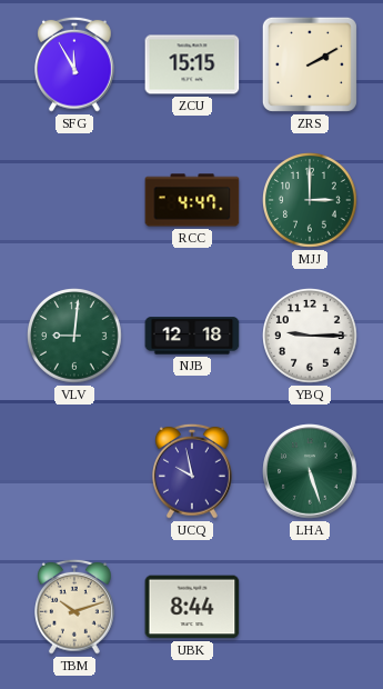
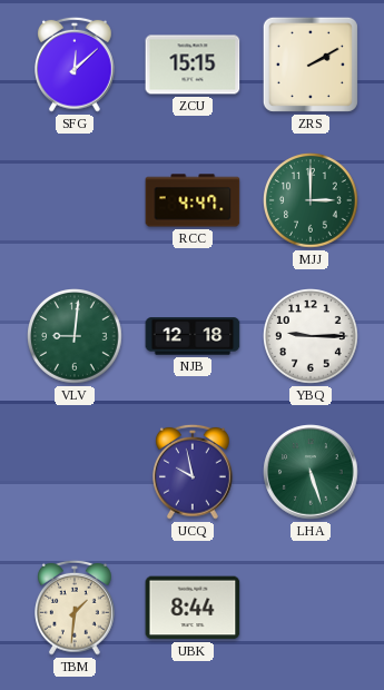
SFG: 11:55 -> 12:08
TBM: 10:12 -> 1:31
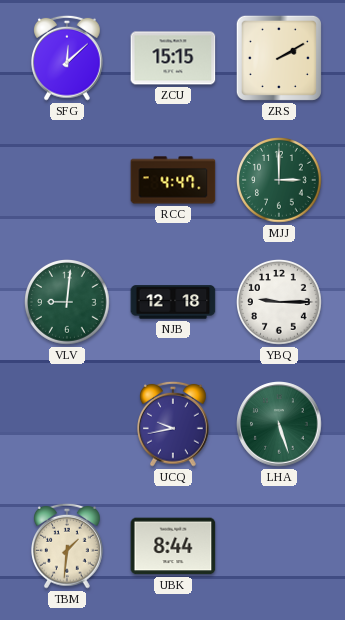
UCQ: 9:58 -> 9:43
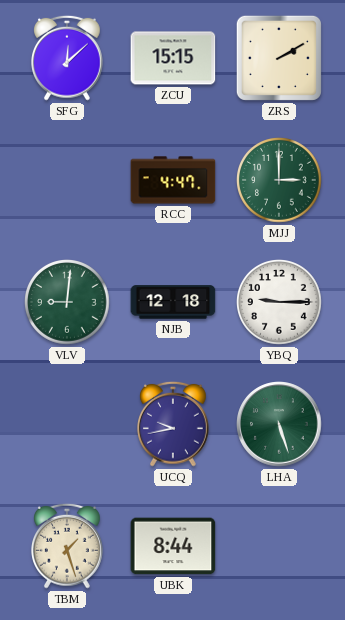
TBM: 1:31 -> 1:27
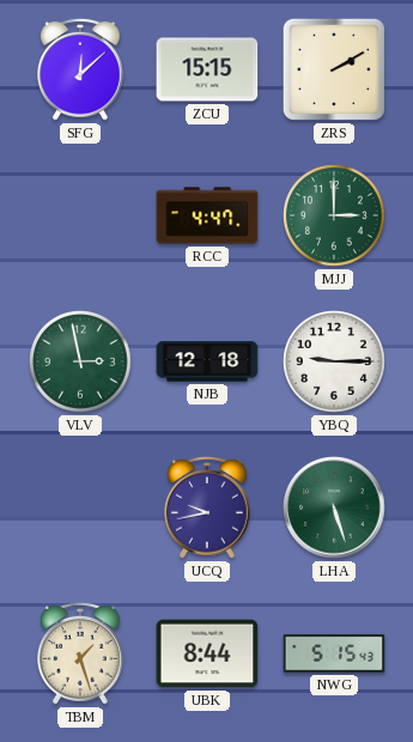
VLV: 9:01 -> 2:58
NWG: none -> 5:15
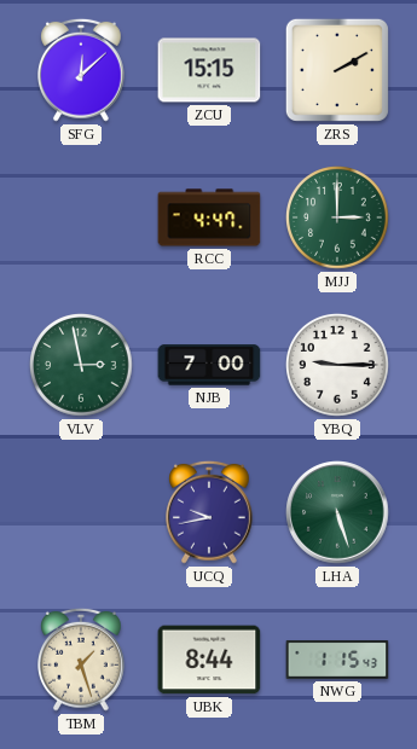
NJB: 12:18 -> 7:00
NWG: 5:15 -> 1:15
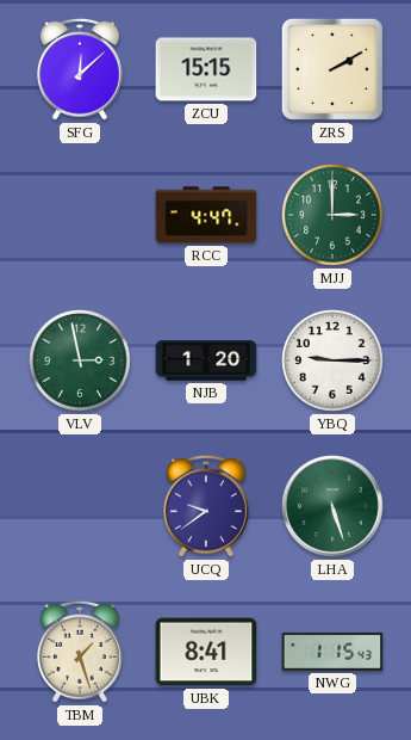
NJB: 7:00 -> 1:20
UCQ: 9:43 -> 9:39
UBK: 8:44 -> 8:41
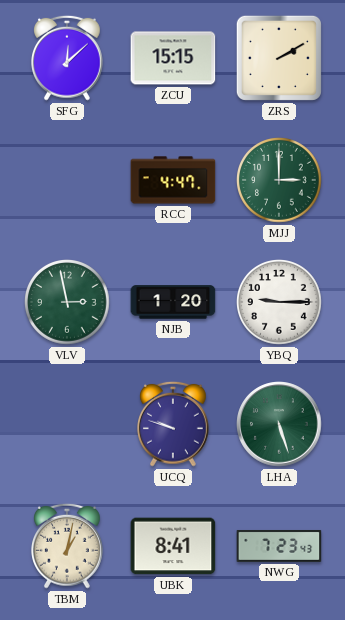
UCQ: 9:39 -> 9:48
TBM: 1:27 -> 1:02
NWG: 1:15 -> 7:23
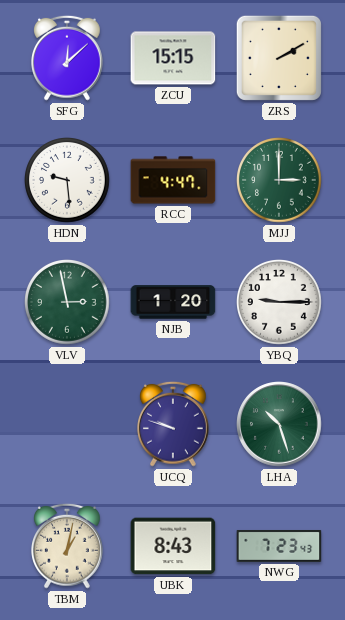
HDN: none -> 9:29
LHA: 5:27 -> 10:27
UBK: 8:41 -> 8:43
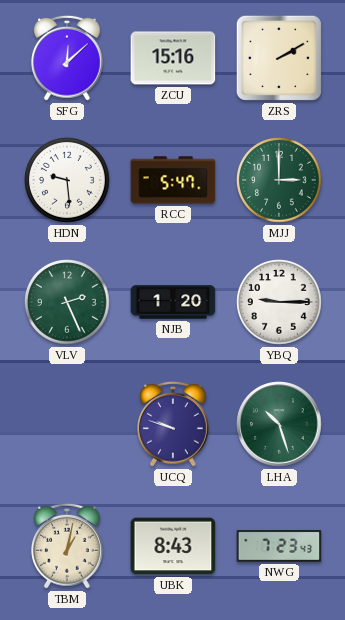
ZCU: 15:15 -> 15:16
RCC: 4:47 -> 5:47
VLV: 2:58 -> 2:26
